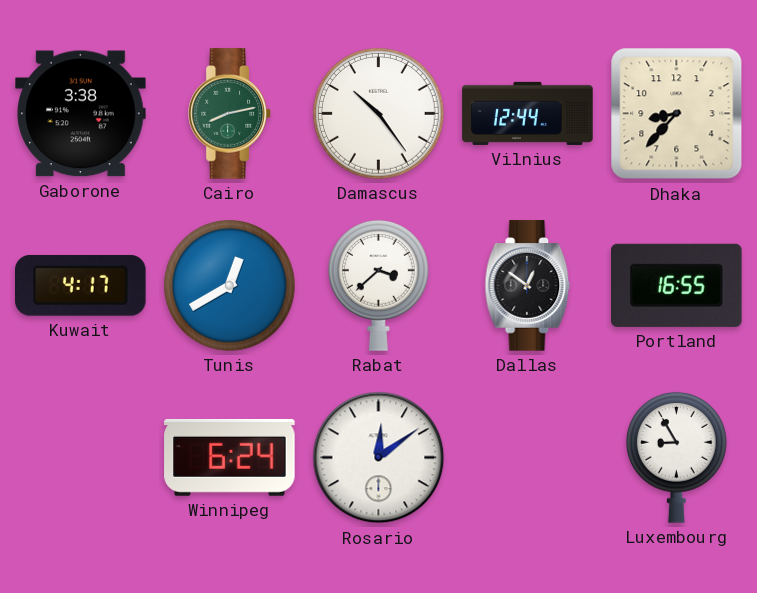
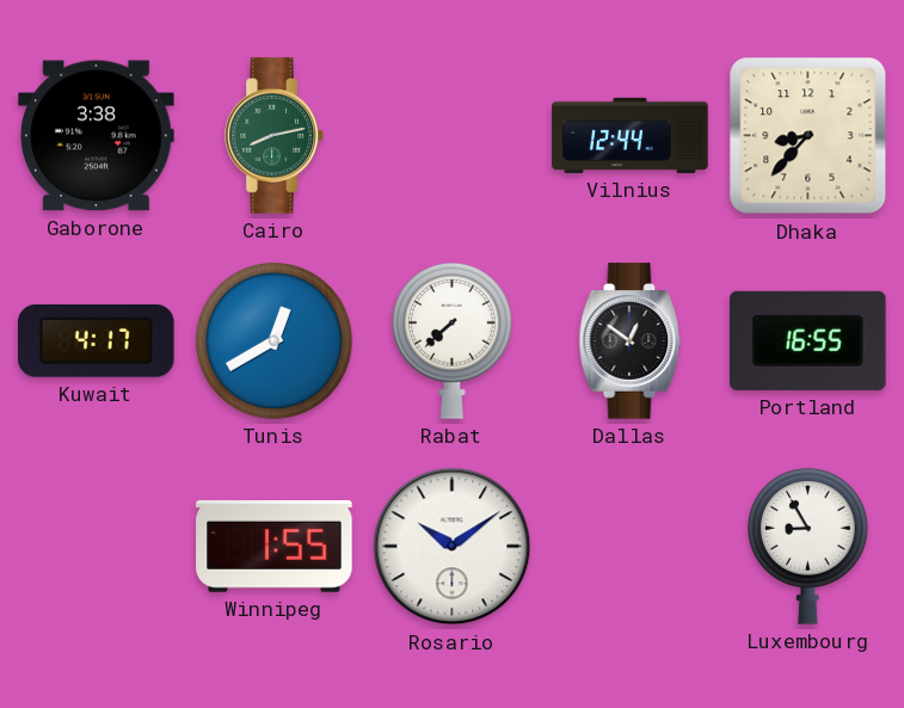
Damascus: 10:24 -> none
Rabat: 3:38 -> 7:38
Winnipeg: 6:24 -> 1:55
Rosario: 12:09 -> 10:09
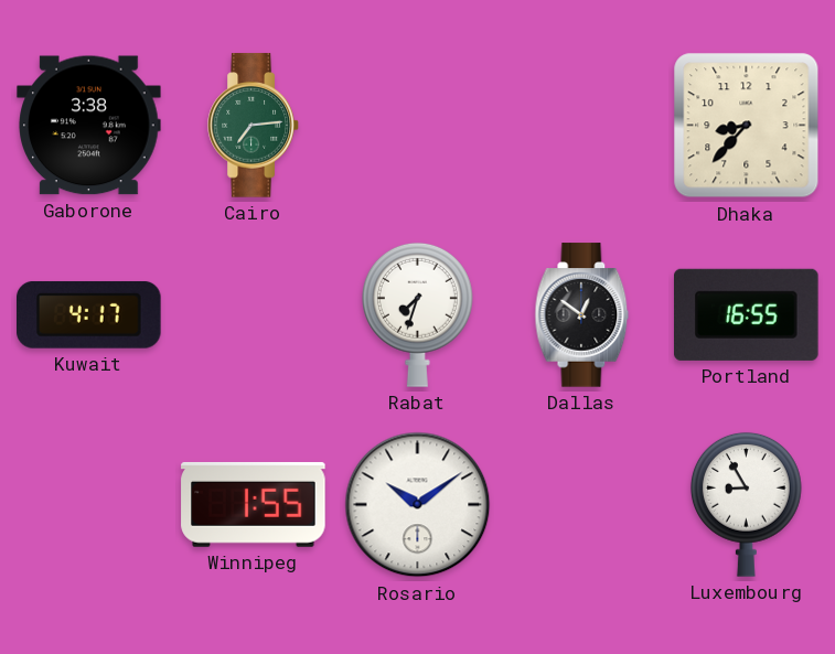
Cairo: 8:13 -> 7:14
Vilnius: 12:44 -> none
Tunis: 12:40 -> none
Rabat: 7:38 -> 7:33
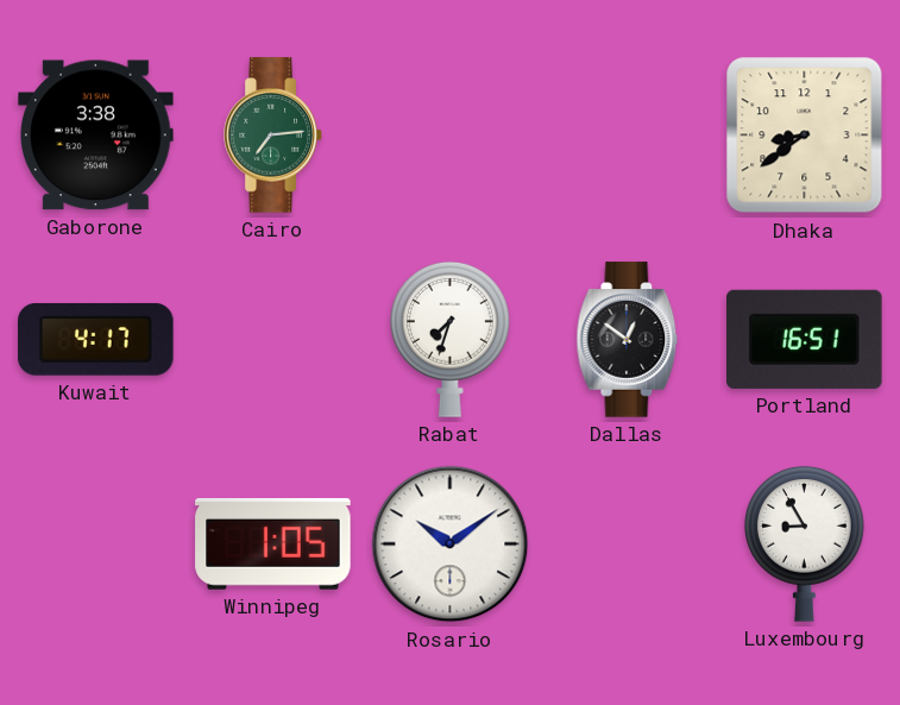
Dhaka: 8:37 -> 8:39
Portland: 16:55 -> 16:51
Winnipeg: 1:55 -> 1:05
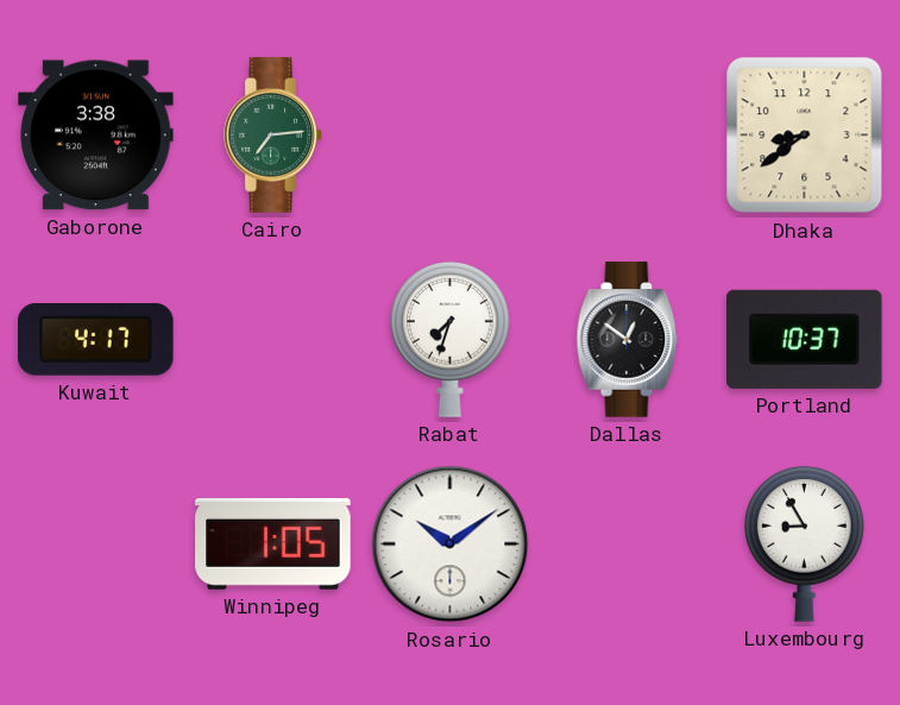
Portland: 16:51 -> 10:37
